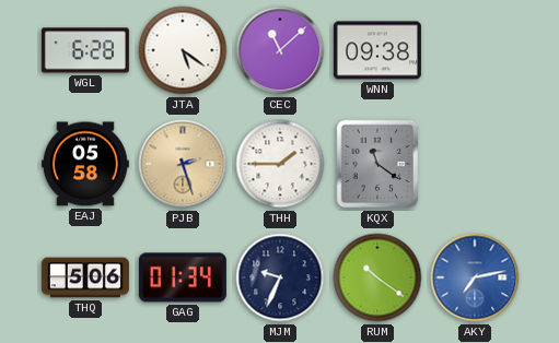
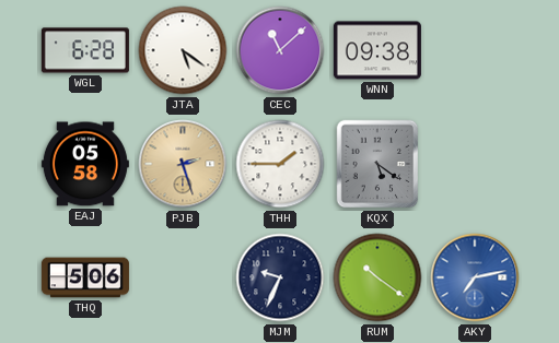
KQX: 11:21 -> 5:21
GAG: 01:34 -> none
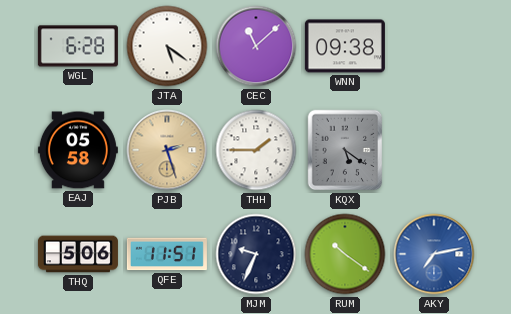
QFE: none -> 11:51
